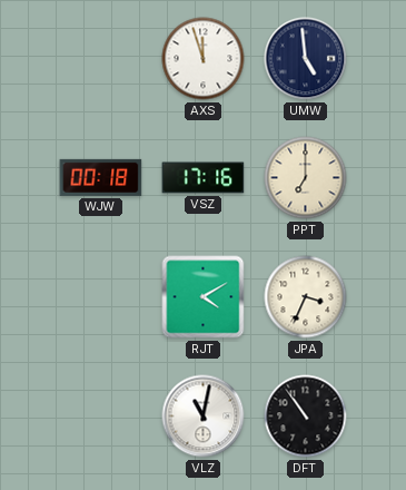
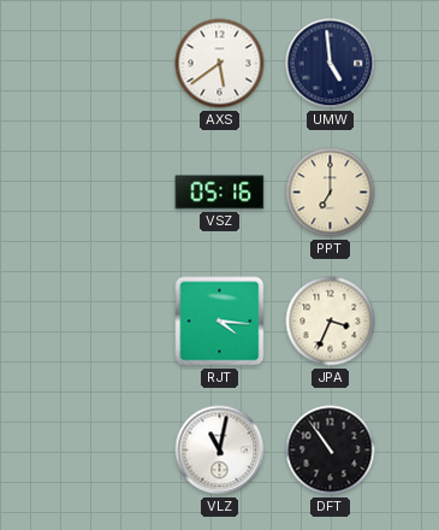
AXS: 11:57 -> 5:39
WJW: 00:18 -> none
VSZ: 17:16 -> 05:16
RJT: 4:10 -> 4:16
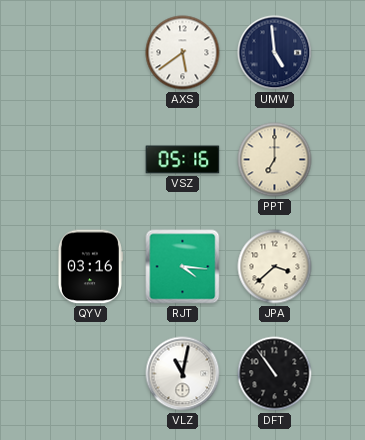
QYV: none -> 03:16
JPA: 3:34 -> 3:38
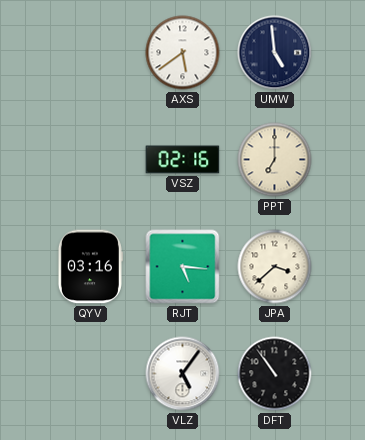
VSZ: 05:16 -> 02:16
RJT: 4:16 -> 5:16
VLZ: 11:02 -> 5:06
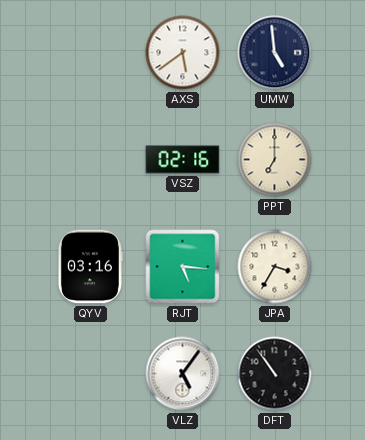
JPA: 3:38 -> 3:35
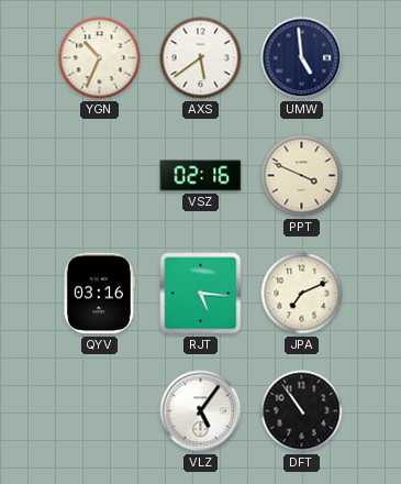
YGN: none -> 10:34
PPT: 7:00 -> 3:49
JPA: 3:35 -> 7:11
